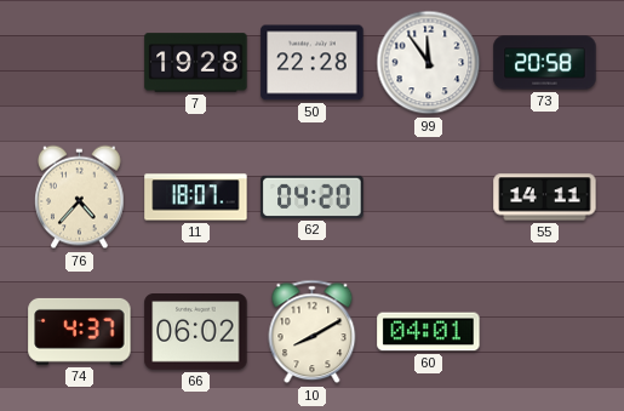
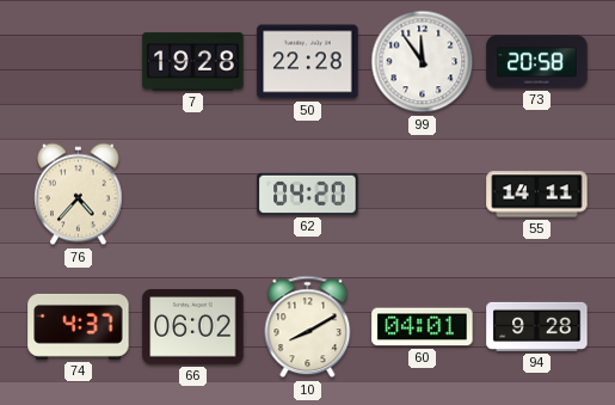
11: 18:07 -> none
94: none -> 9:28
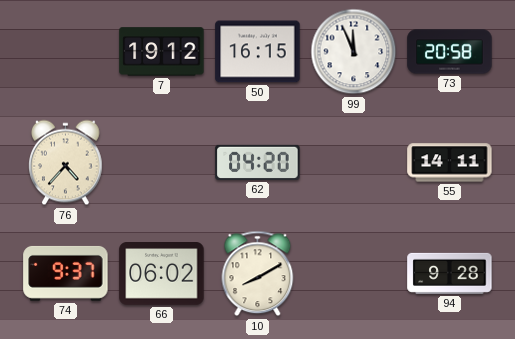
7: 19:28 -> 19:12
50: 22:28 -> 16:15
99: 11:54 -> 11:56
74: 4:37 -> 9:37
60: 04:01 -> none
